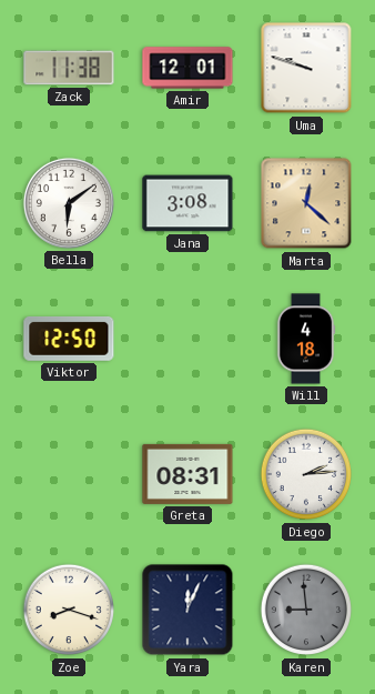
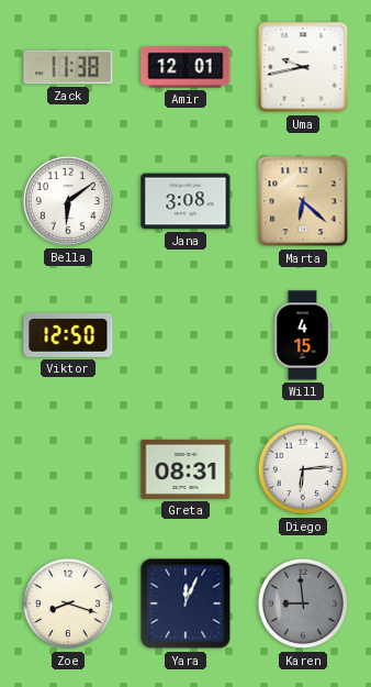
Uma: 9:48 -> 9:43
Marta: 12:22 -> 6:22
Will: 4:18 -> 4:15
Diego: 2:14 -> 6:14
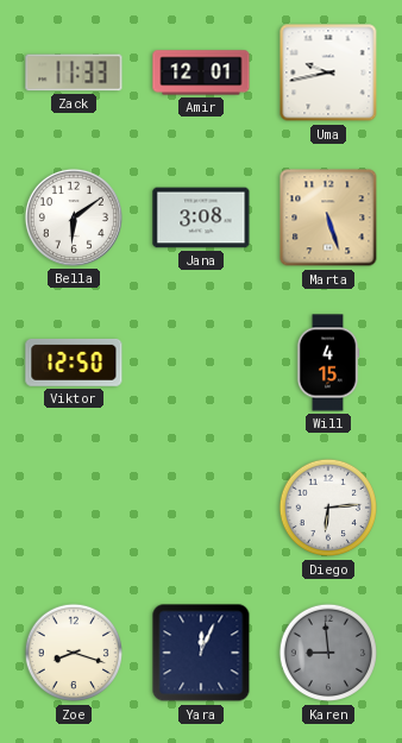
Zack: 11:38 -> 11:33
Marta: 6:22 -> 5:27
Greta: 08:31 -> none
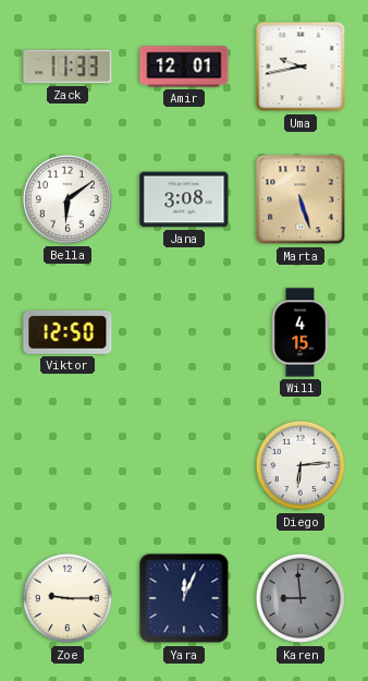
Zoe: 8:18 -> 9:15
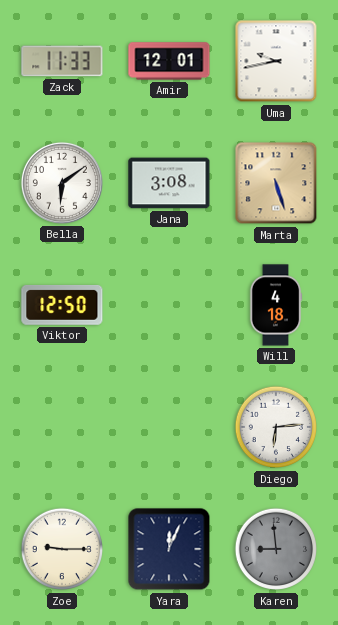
Will: 4:15 -> 4:18
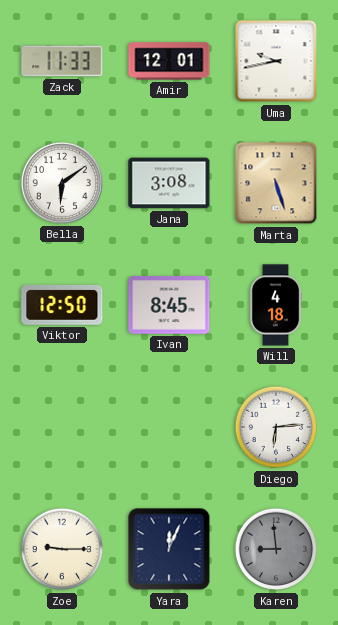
Ivan: none -> 8:45
